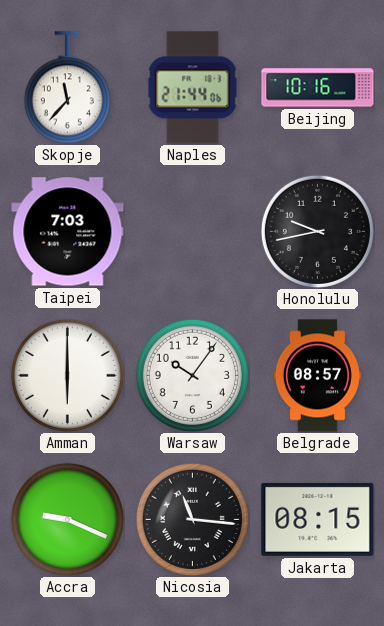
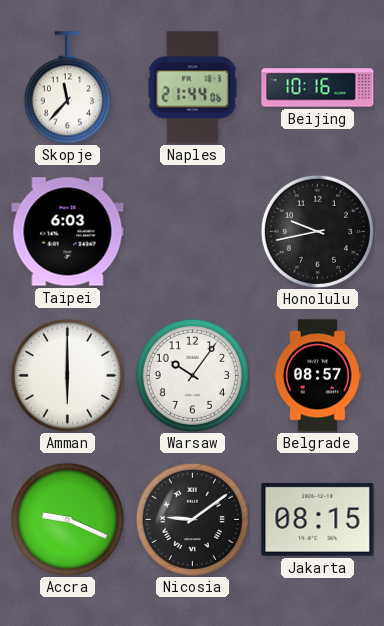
Taipei: 7:03 -> 6:03
Nicosia: 11:16 -> 9:09
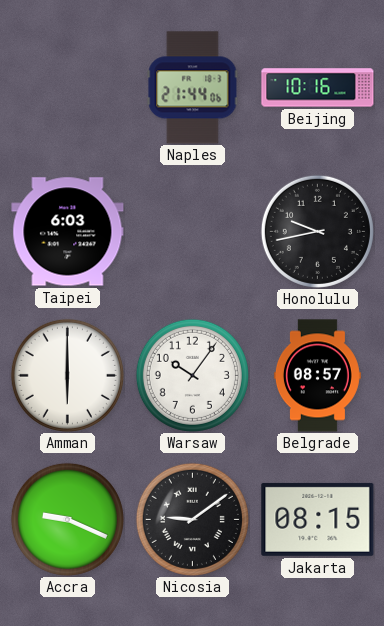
Skopje: 11:37 -> none
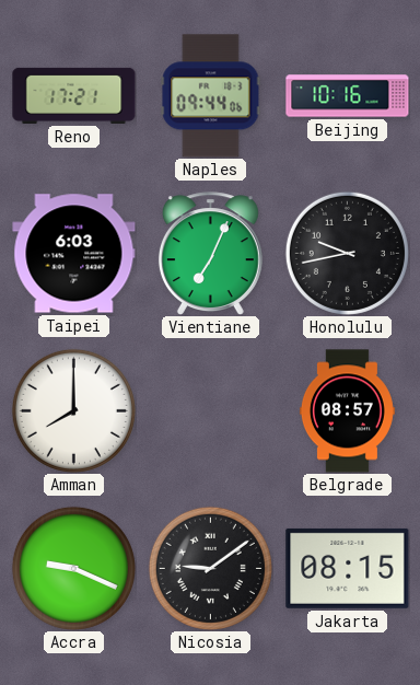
Reno: none -> 17:21
Naples: 21:44 -> 09:44
Vientiane: none -> 7:04
Amman: 6:00 -> 8:00
Warsaw: 10:06 -> none
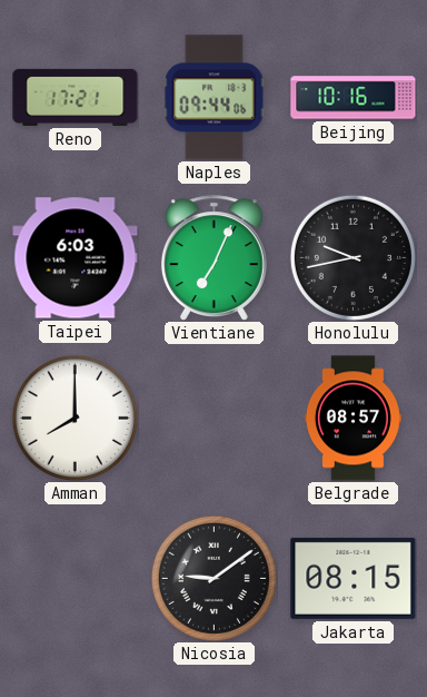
Accra: 9:19 -> none
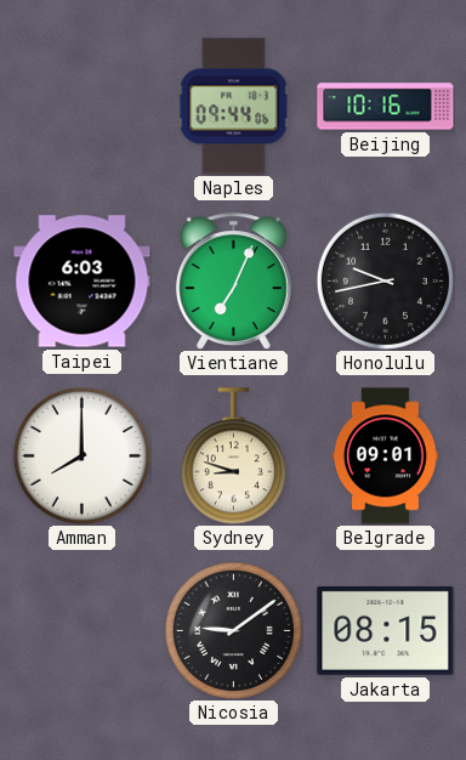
Reno: 17:21 -> none
Sydney: none -> 8:48
Belgrade: 08:57 -> 09:01
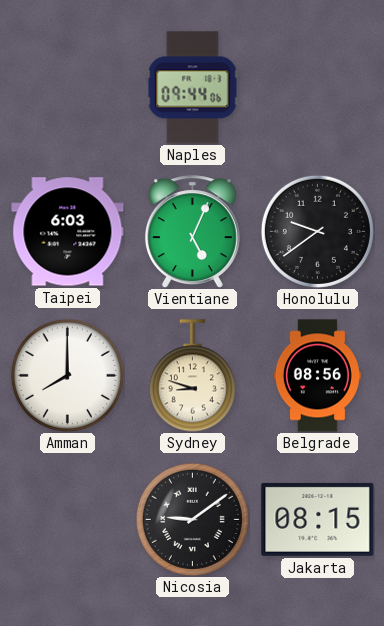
Beijing: 10:16 -> none
Vientiane: 7:04 -> 5:04
Honolulu: 9:43 -> 9:39
Belgrade: 09:01 -> 08:56
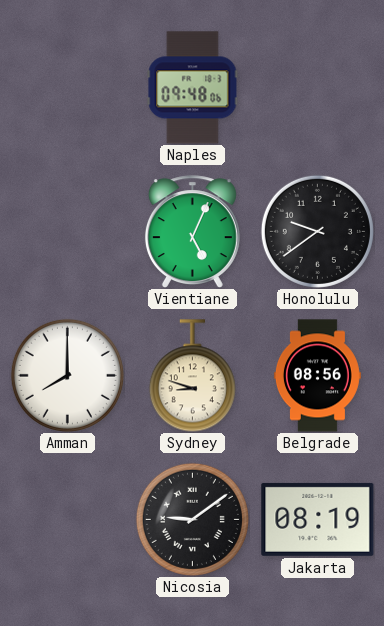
Naples: 09:44 -> 09:48
Taipei: 6:03 -> none
Jakarta: 08:15 -> 08:19
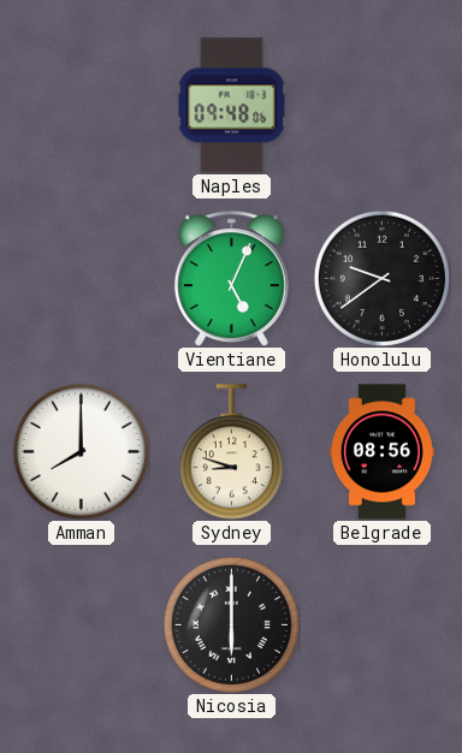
Nicosia: 9:09 -> 6:00
Jakarta: 08:19 -> none
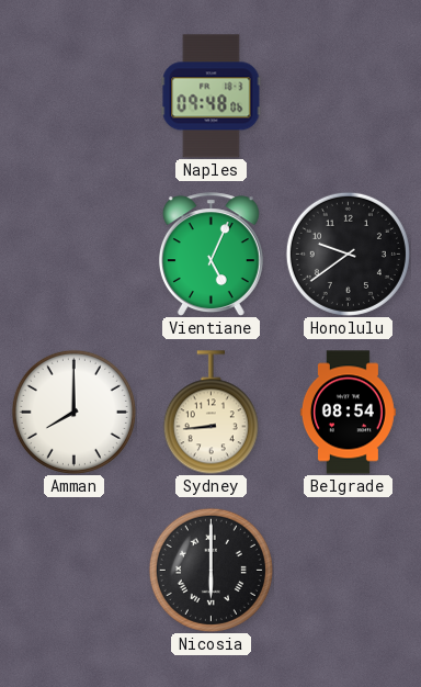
Sydney: 8:48 -> 8:44
Belgrade: 08:56 -> 08:54
